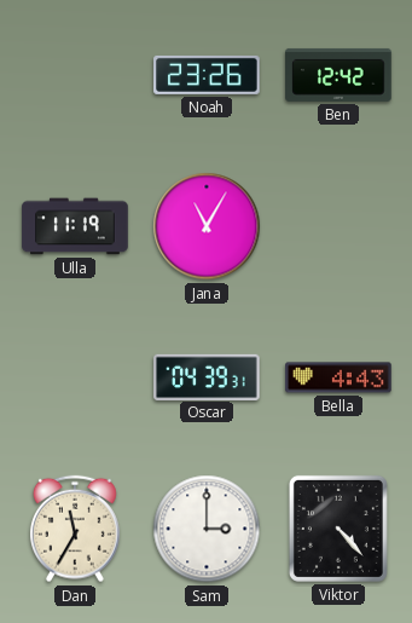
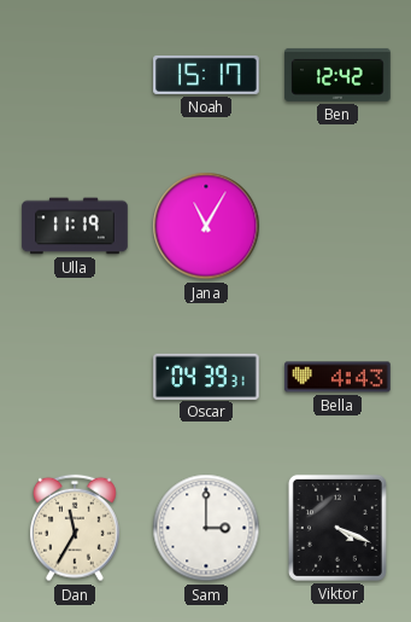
Noah: 23:26 -> 15:17
Viktor: 4:23 -> 4:19
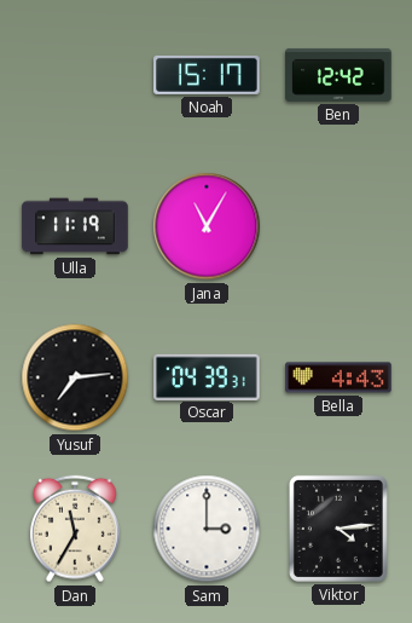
Yusuf: none -> 7:14
Viktor: 4:19 -> 4:14
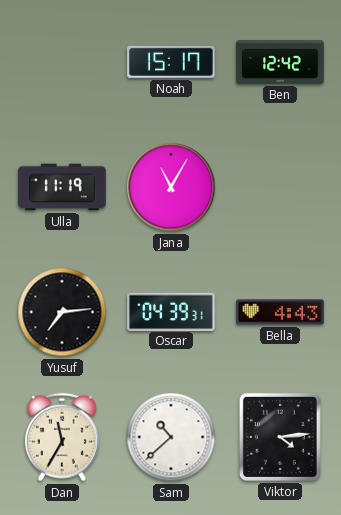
Sam: 3:00 -> 10:38
